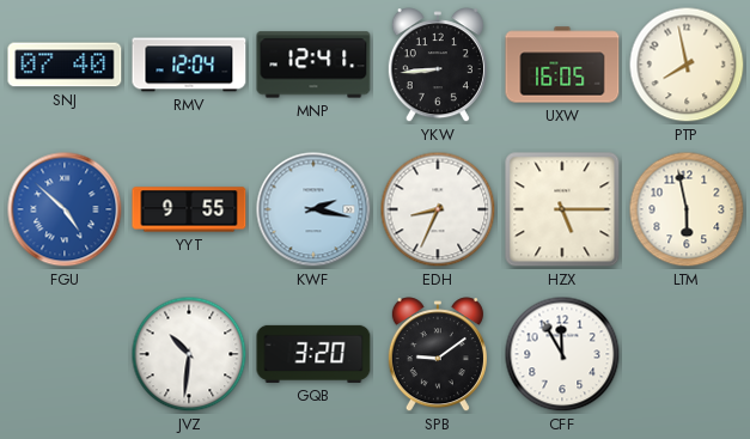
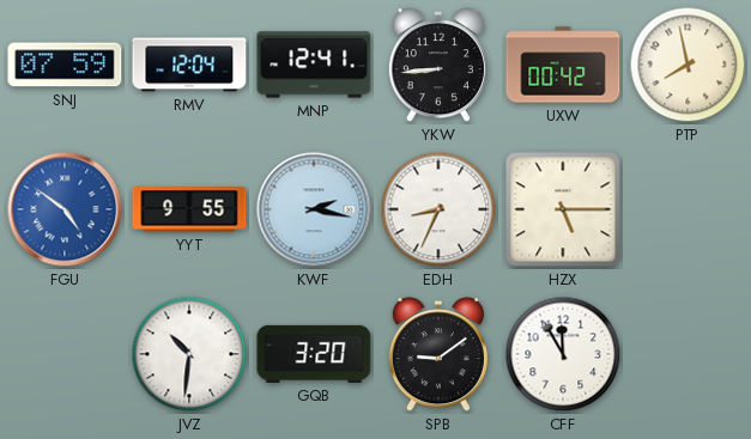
SNJ: 07:40 -> 07:59
UXW: 16:05 -> 00:42
FGU: 4:52 -> 4:51
LTM: 5:58 -> none
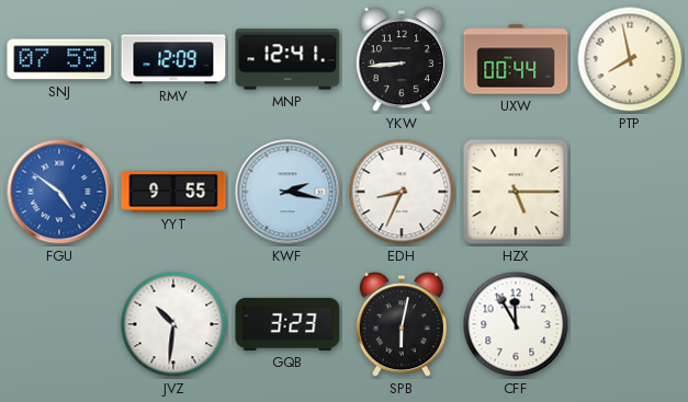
RMV: 12:04 -> 12:09
UXW: 00:42 -> 00:44
GQB: 3:20 -> 3:23
SPB: 9:09 -> 6:02
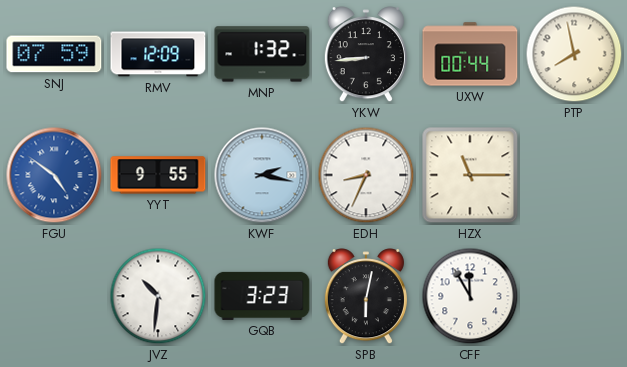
MNP: 12:41 -> 1:32
HZX: 5:15 -> 11:15
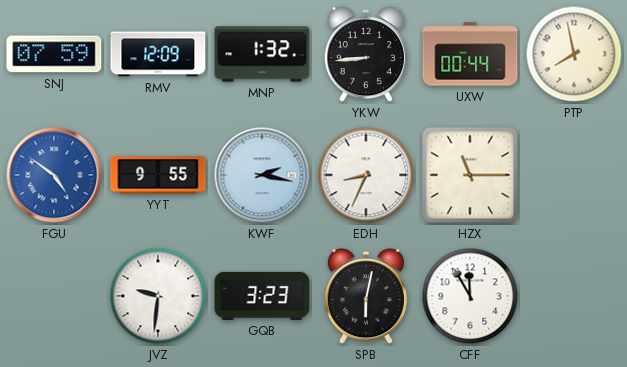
JVZ: 10:31 -> 9:31
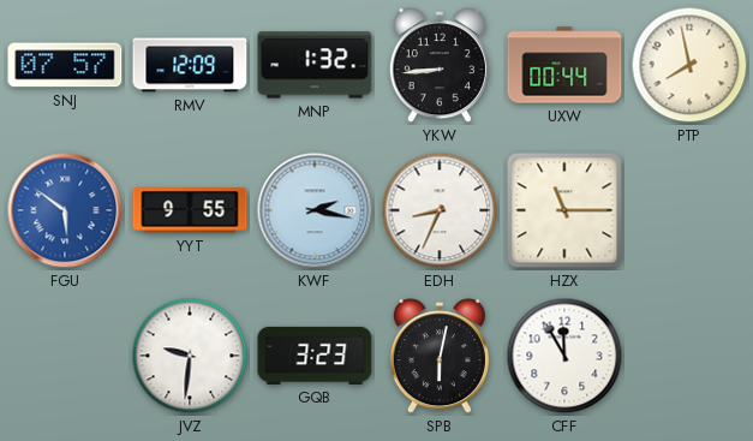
SNJ: 07:59 -> 07:57
FGU: 4:51 -> 5:51
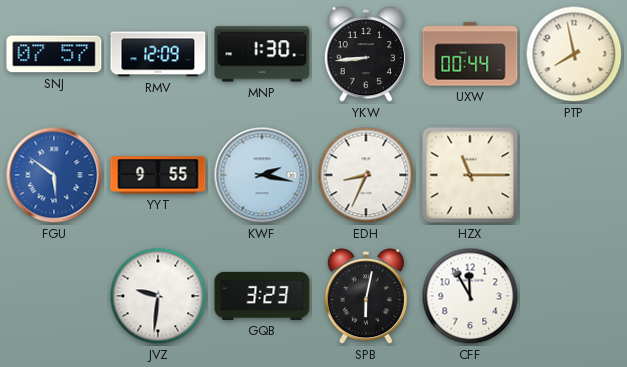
MNP: 1:32 -> 1:30
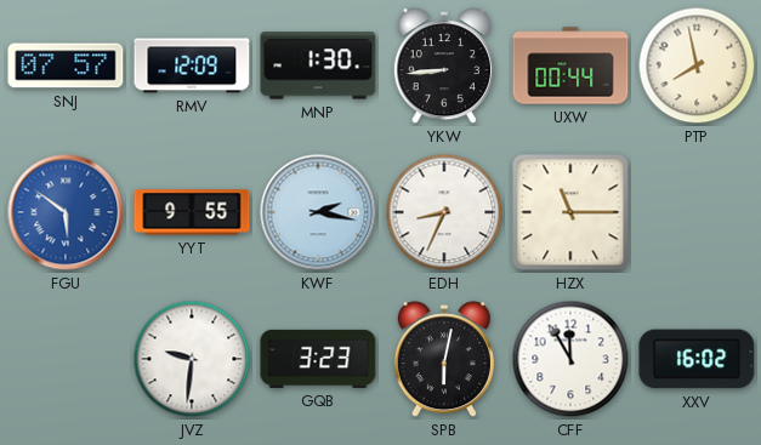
XXV: none -> 16:02
